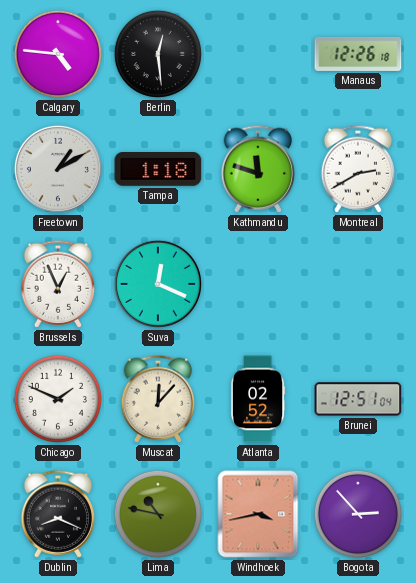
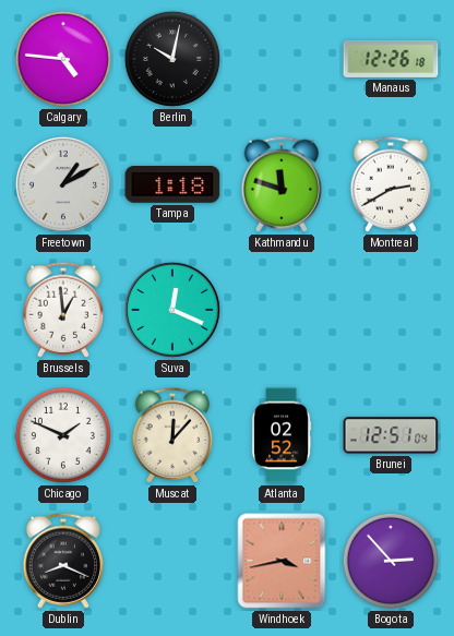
Berlin: 12:29 -> 10:02
Brussels: 12:56 -> 12:59
Lima: 10:47 -> none
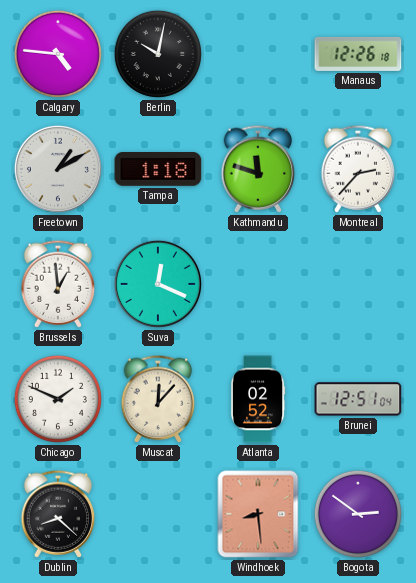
Montreal: 2:40 -> 2:37
Dublin: 8:19 -> 8:22
Windhoek: 3:43 -> 8:29
Bogota: 2:53 -> 2:51
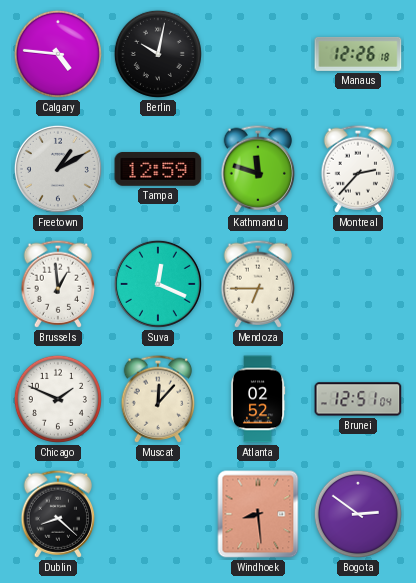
Tampa: 1:18 -> 12:59
Mendoza: none -> 6:45
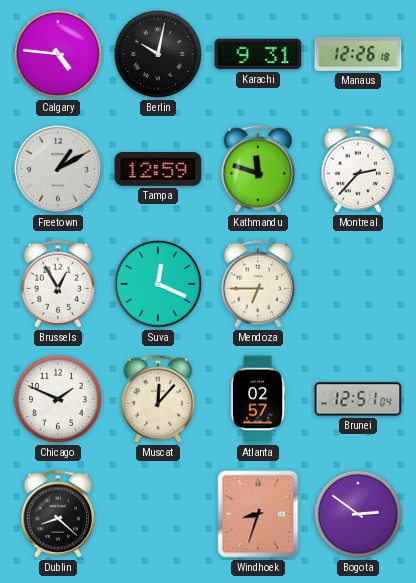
Karachi: none -> 9:31
Brussels: 12:59 -> 12:55
Atlanta: 02:52 -> 02:57
Windhoek: 8:29 -> 8:33
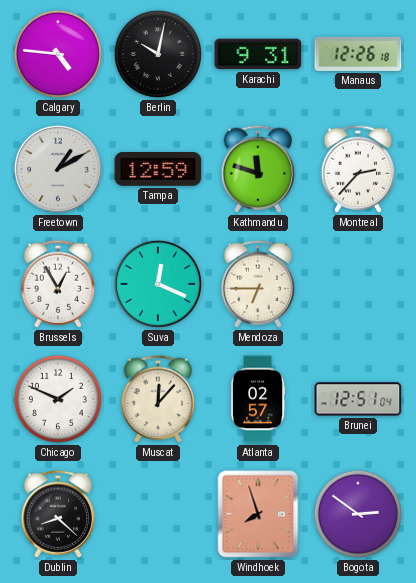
Windhoek: 8:33 -> 7:57
